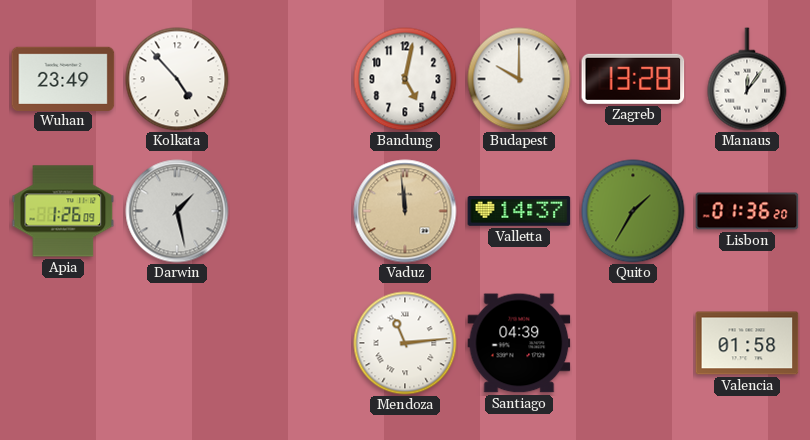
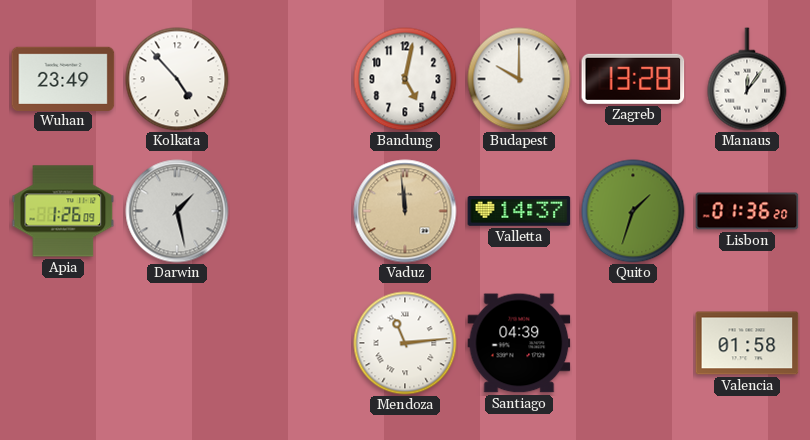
Quito: 1:35 -> 1:33
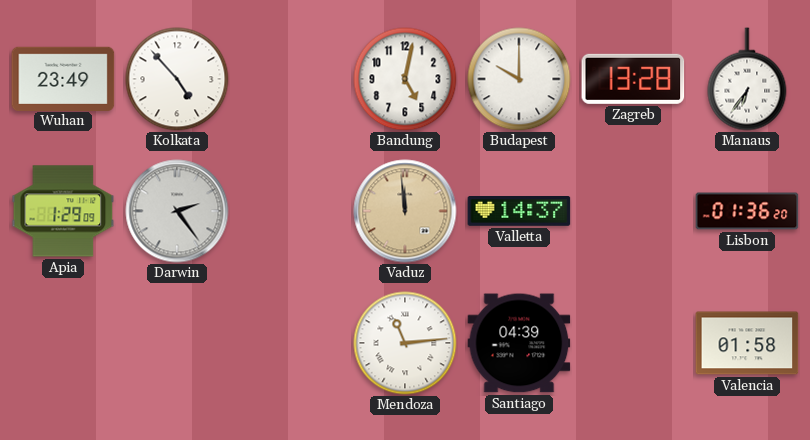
Manaus: 12:06 -> 6:36
Apia: 1:26 -> 1:29
Darwin: 1:28 -> 2:24
Quito: 1:33 -> none
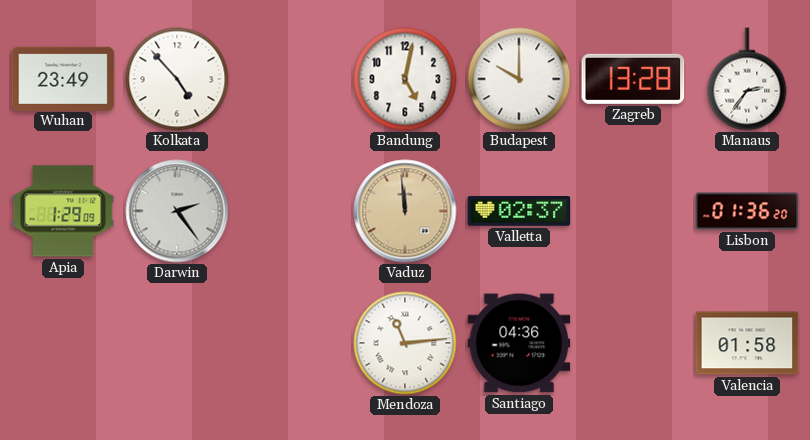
Manaus: 6:36 -> 2:36
Valletta: 14:37 -> 02:37
Santiago: 04:39 -> 04:36
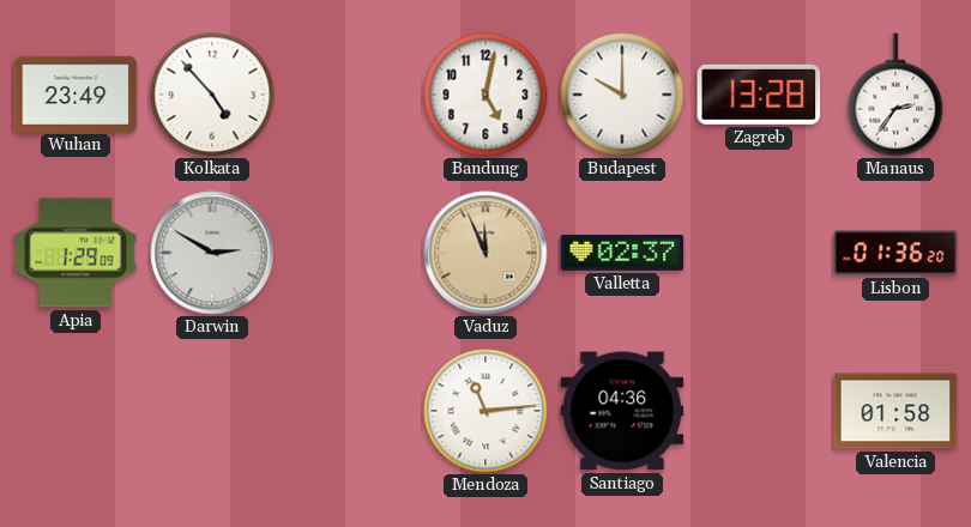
Darwin: 2:24 -> 2:50
Vaduz: 11:59 -> 11:56
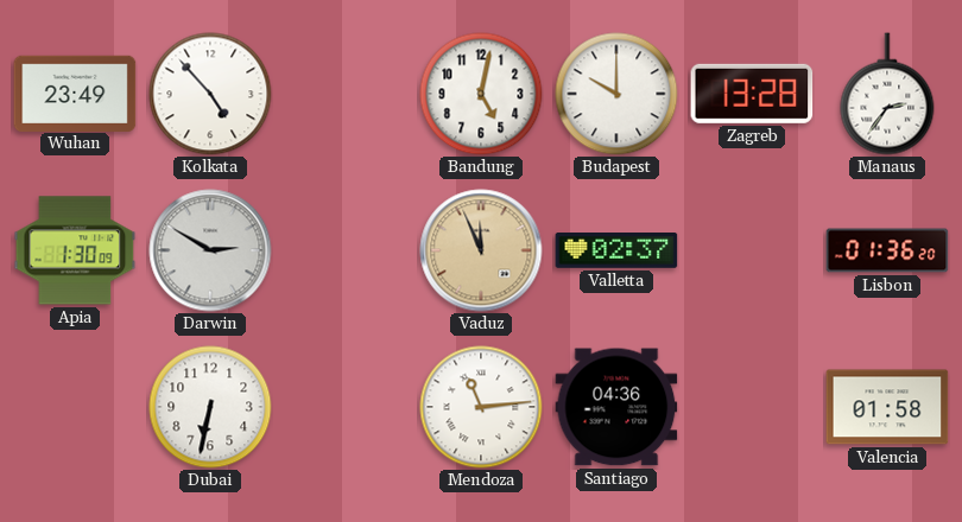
Apia: 1:29 -> 1:30
Dubai: none -> 6:32
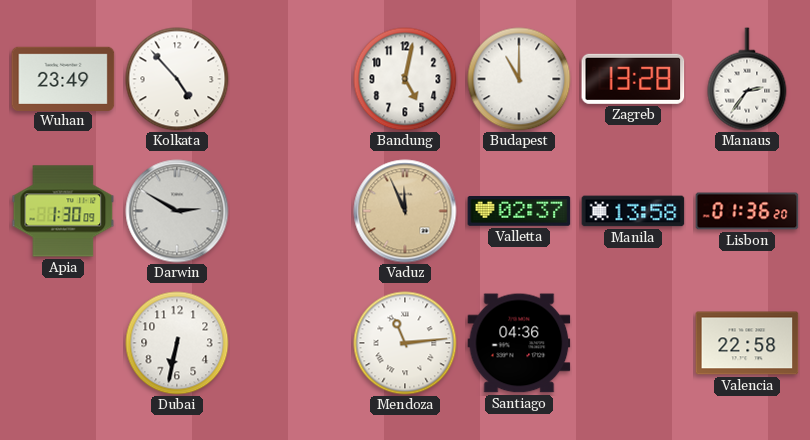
Budapest: 10:00 -> 11:00
Manila: none -> 13:58
Valencia: 01:58 -> 22:58
